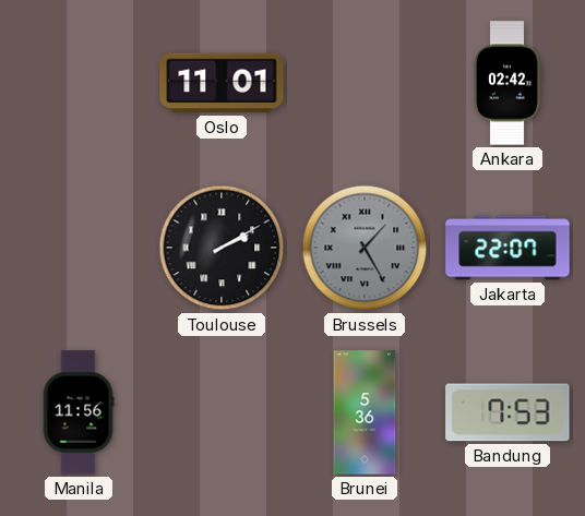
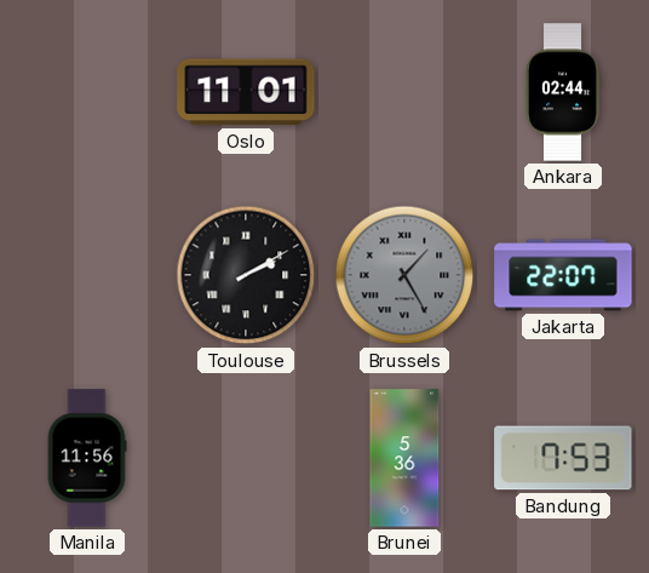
Ankara: 02:42 -> 02:44
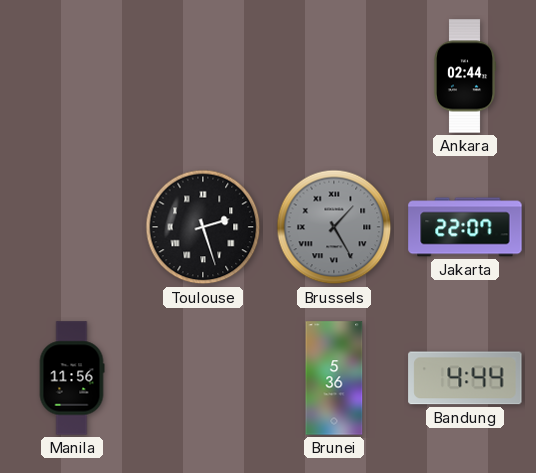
Oslo: 11:01 -> none
Toulouse: 2:10 -> 2:27
Bandung: 7:53 -> 4:44
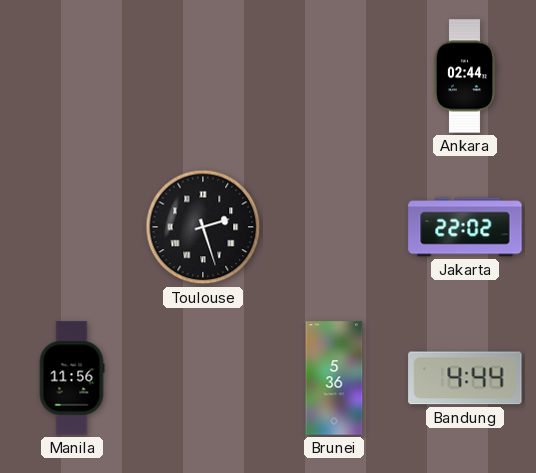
Brussels: 1:25 -> none
Jakarta: 22:07 -> 22:02
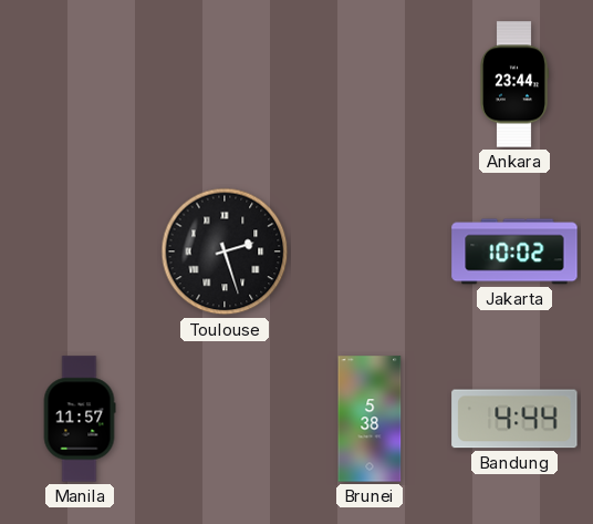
Ankara: 02:44 -> 23:44
Jakarta: 22:02 -> 10:02
Manila: 11:56 -> 11:57
Brunei: 5:36 -> 5:38
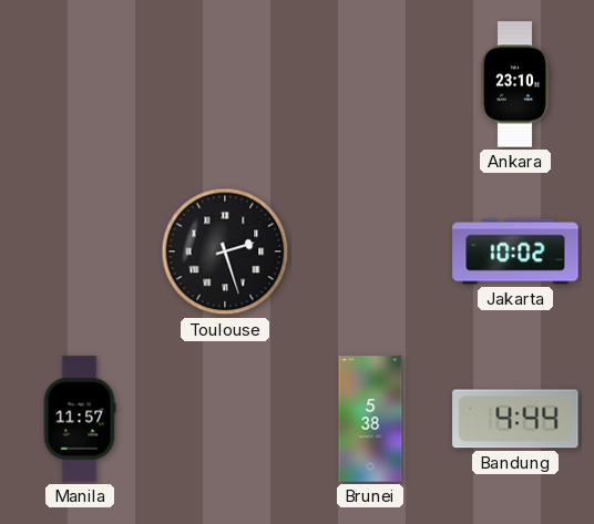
Ankara: 23:44 -> 23:10
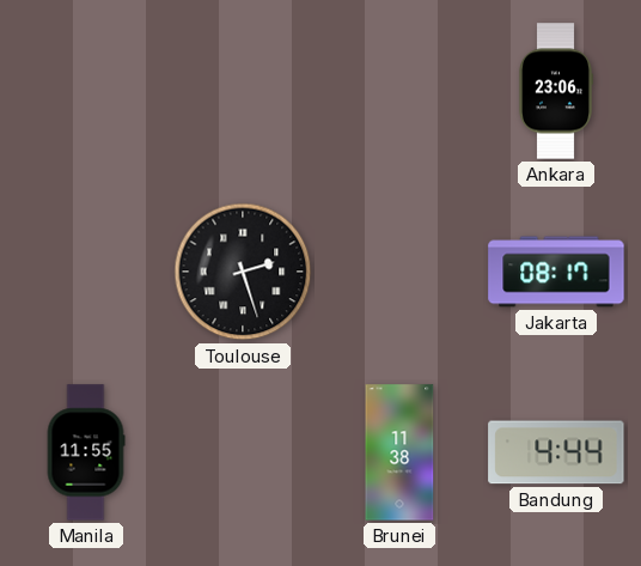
Ankara: 23:10 -> 23:06
Jakarta: 10:02 -> 08:17
Manila: 11:57 -> 11:55
Brunei: 5:38 -> 11:38
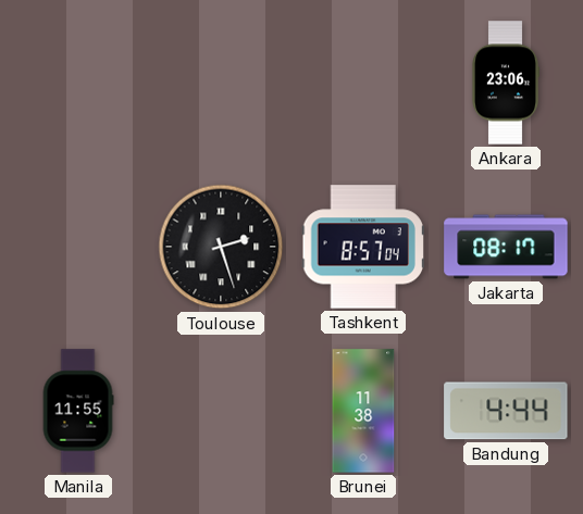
Tashkent: none -> 8:57
